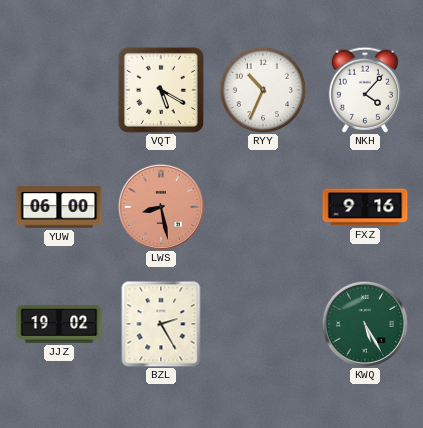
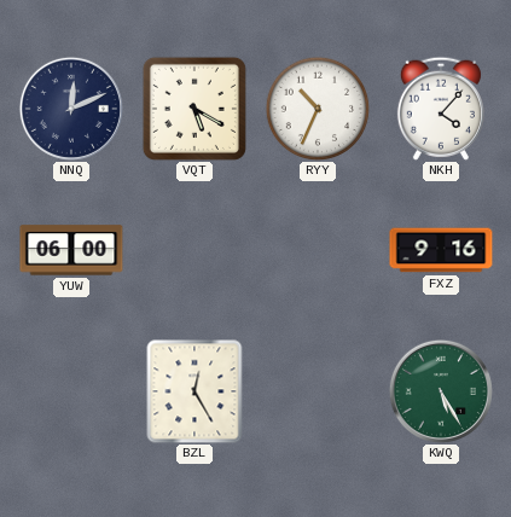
NNQ: none -> 12:11
LWS: 8:28 -> none
JJZ: 19:02 -> none
BZL: 2:25 -> 12:25
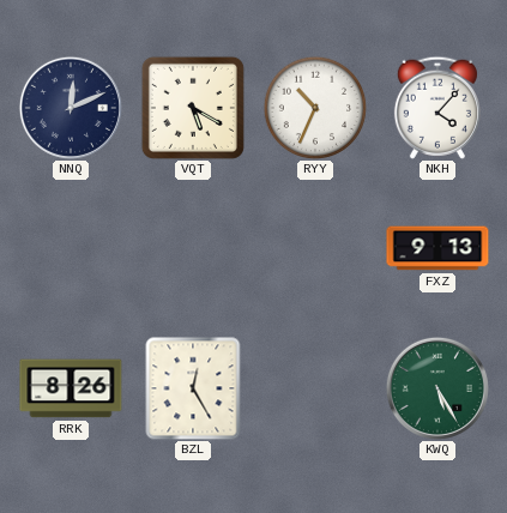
YUW: 06:00 -> none
FXZ: 9:16 -> 9:13
RRK: none -> 8:26
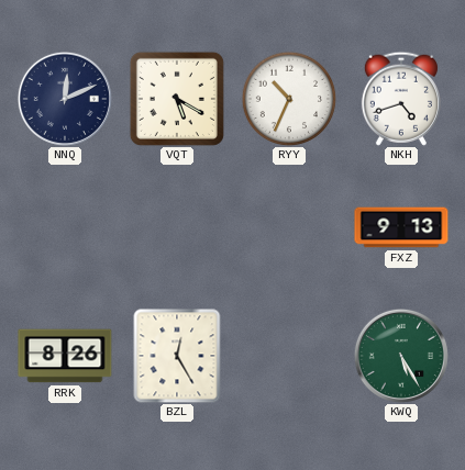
NKH: 4:07 -> 4:42
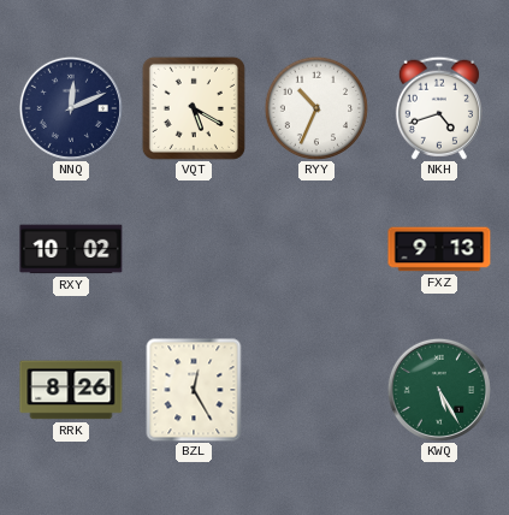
RXY: none -> 10:02
